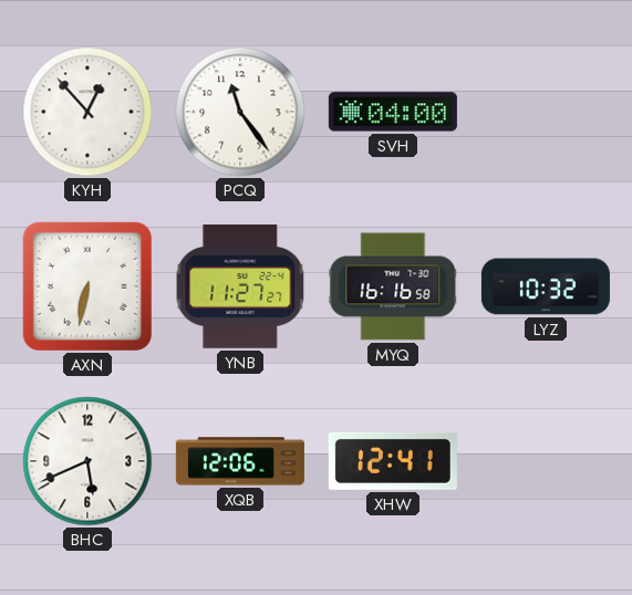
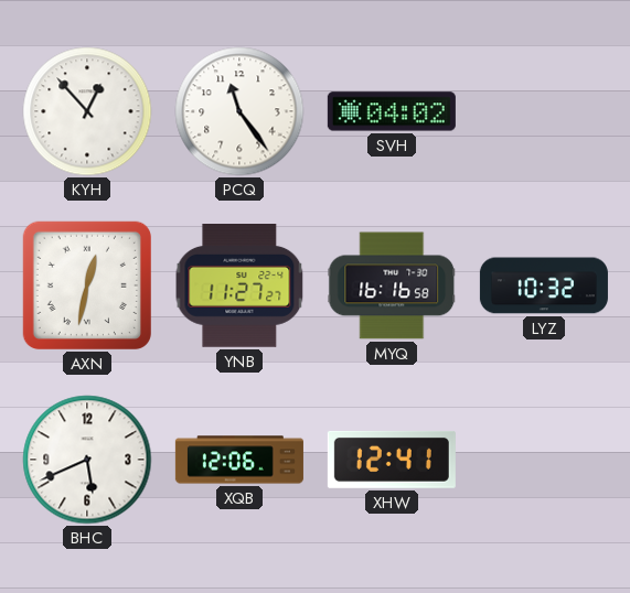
SVH: 04:00 -> 04:02
AXN: 6:32 -> 12:32
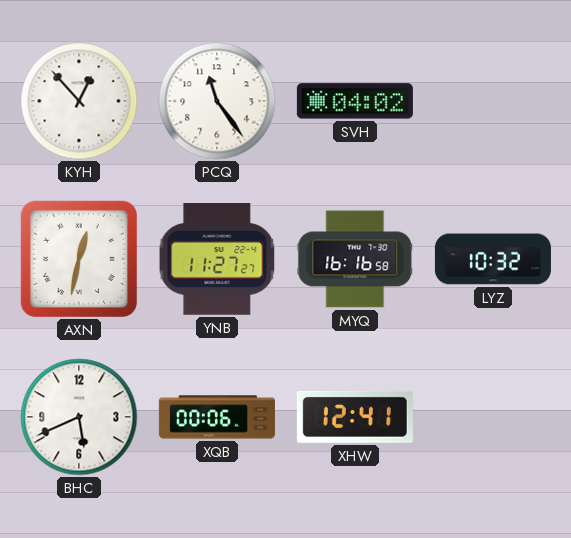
XQB: 12:06 -> 00:06
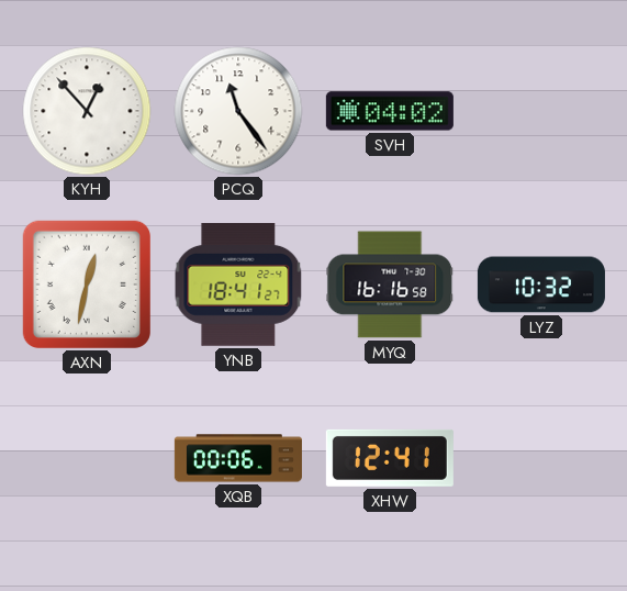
YNB: 11:27 -> 18:41
BHC: 5:41 -> none
